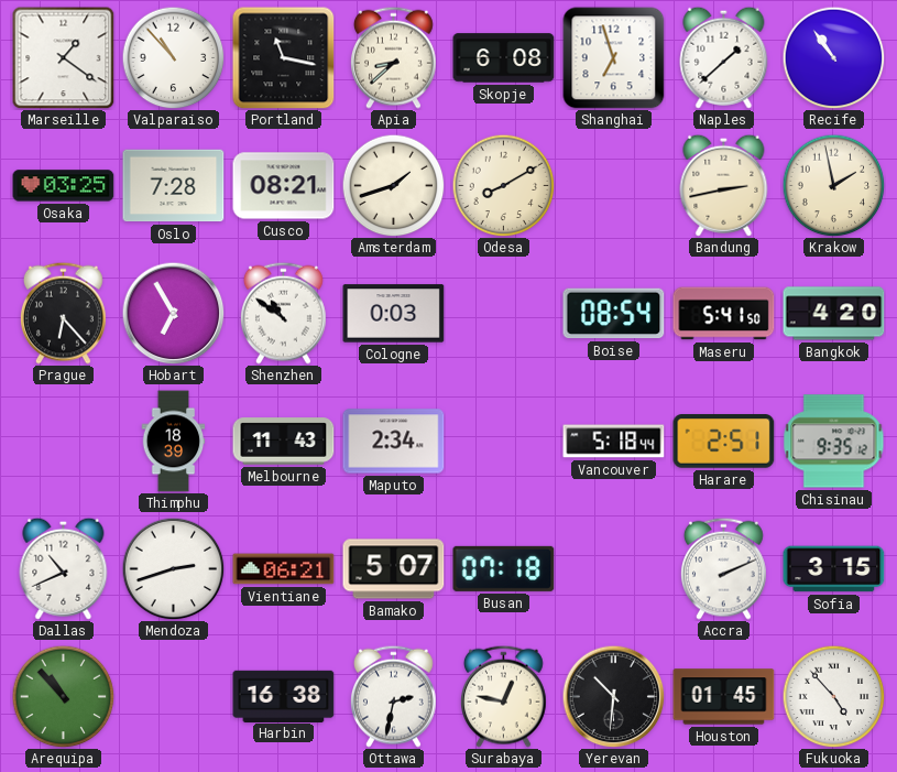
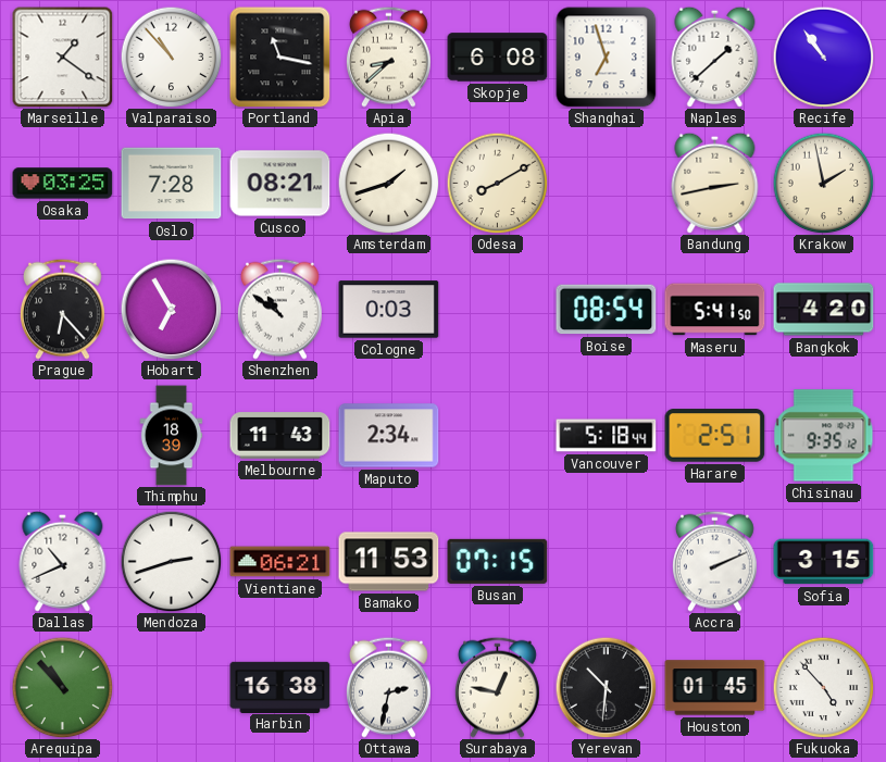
Bamako: 5:07 -> 11:53
Busan: 07:18 -> 07:15
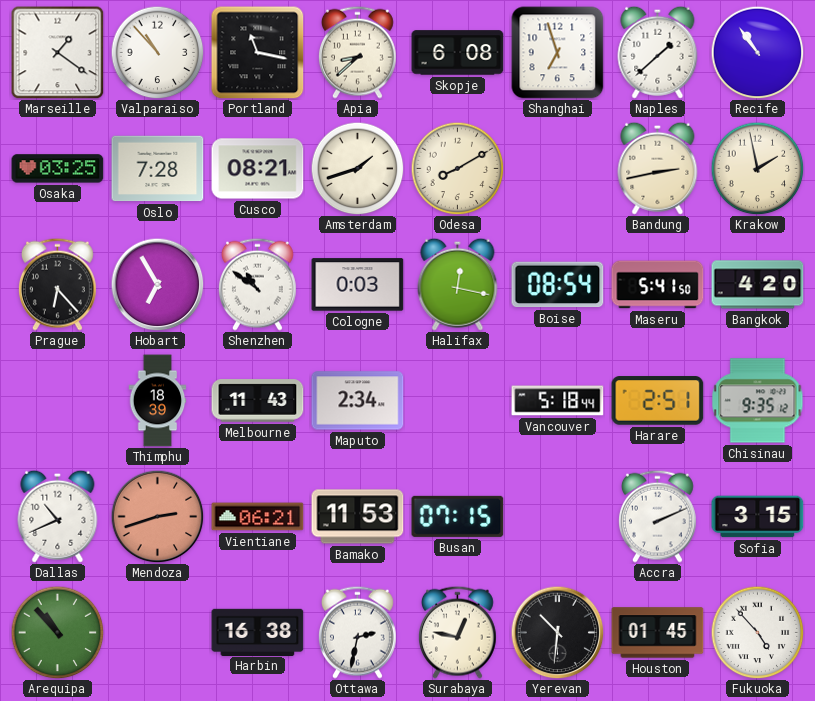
Halifax: none -> 12:17
Mendoza dial: white -> salmon
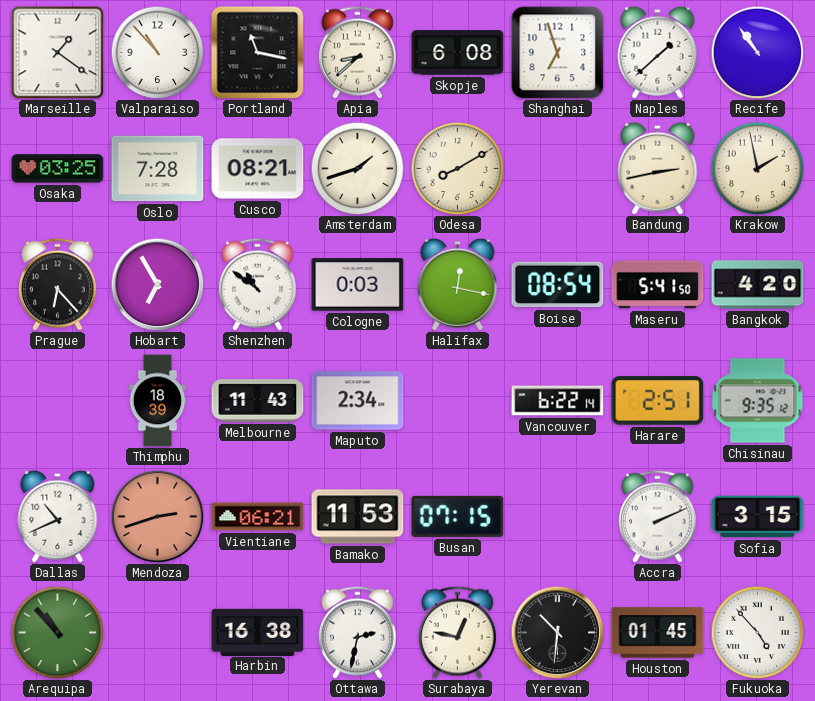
Vancouver: 5:18 -> 6:22
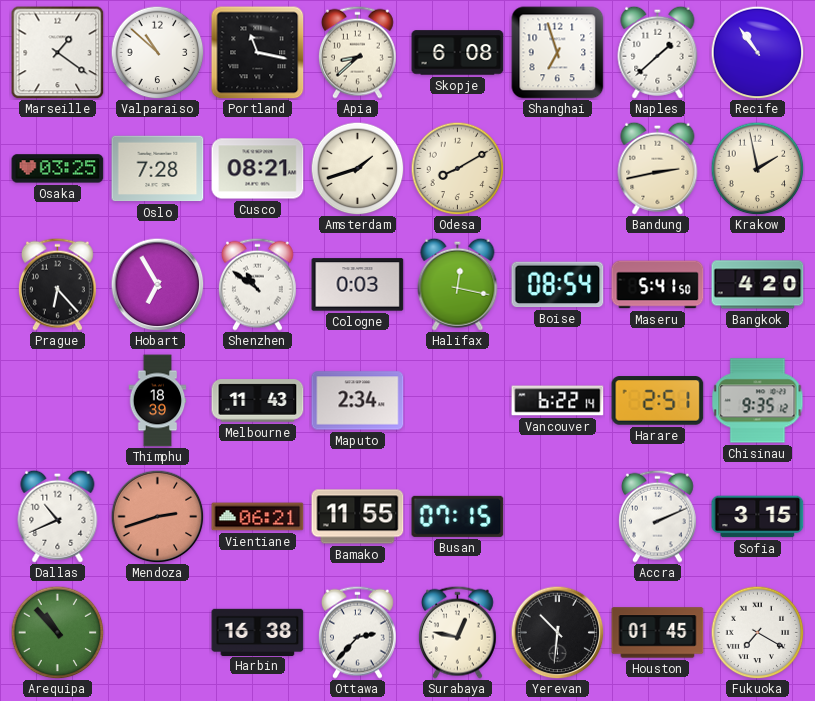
Valparaiso: 10:53 -> 10:52
Bamako: 11:53 -> 11:55
Ottawa: 2:32 -> 2:37
Fukuoka: 4:53 -> 7:20
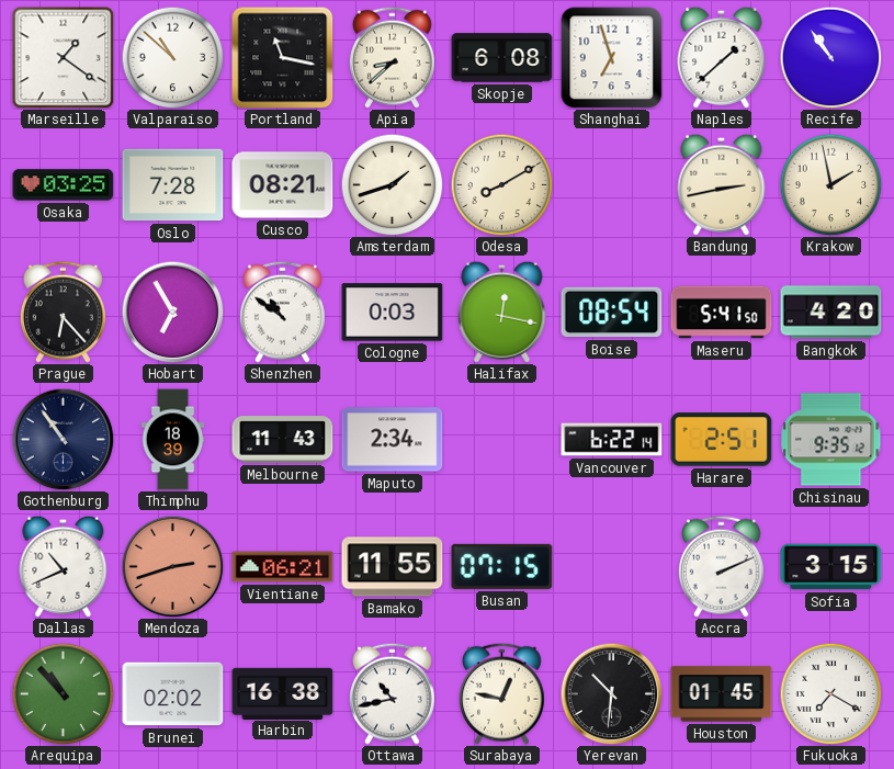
Gothenburg: none -> 10:54
Brunei: none -> 02:02
Ottawa: 2:37 -> 10:43
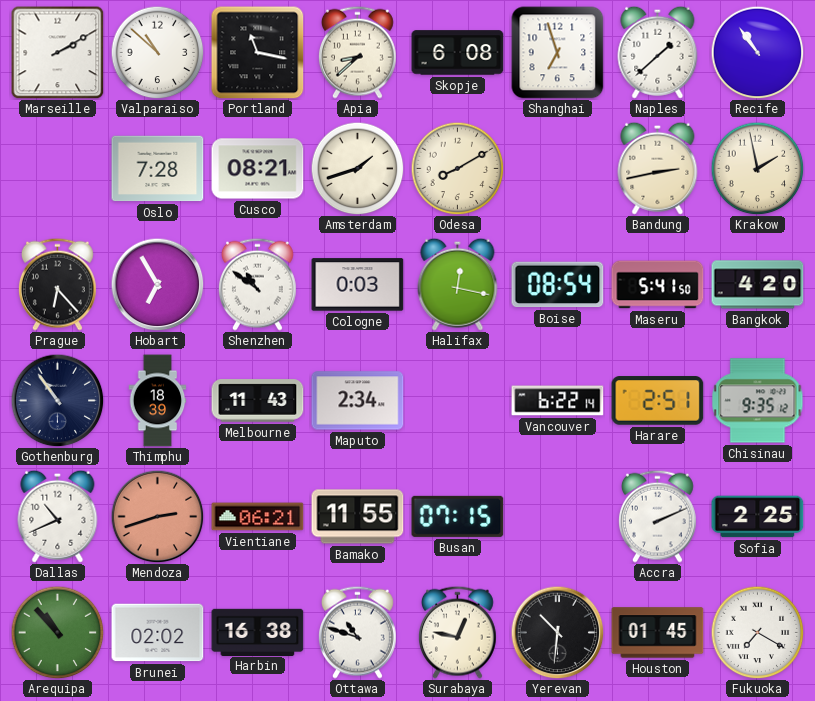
Marseille: 1:21 -> 2:10
Osaka: 03:25 -> none
Sofia: 3:15 -> 2:25
Ottawa: 10:43 -> 10:48
